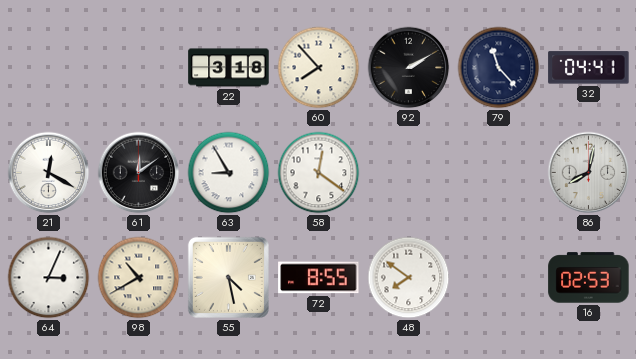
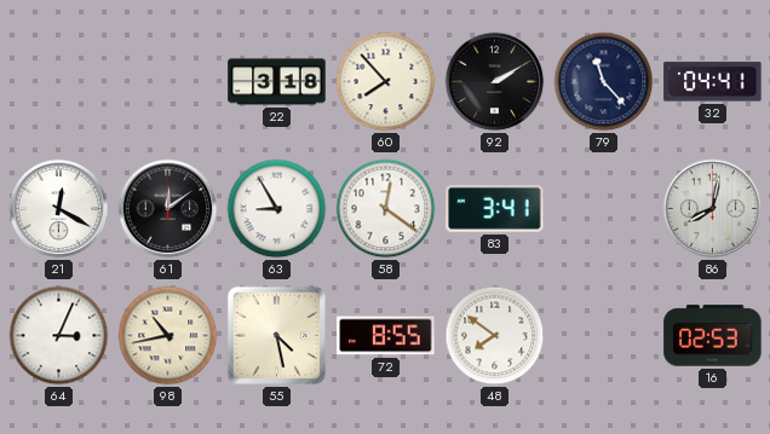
83: none -> 3:41
98: 10:40 -> 10:43
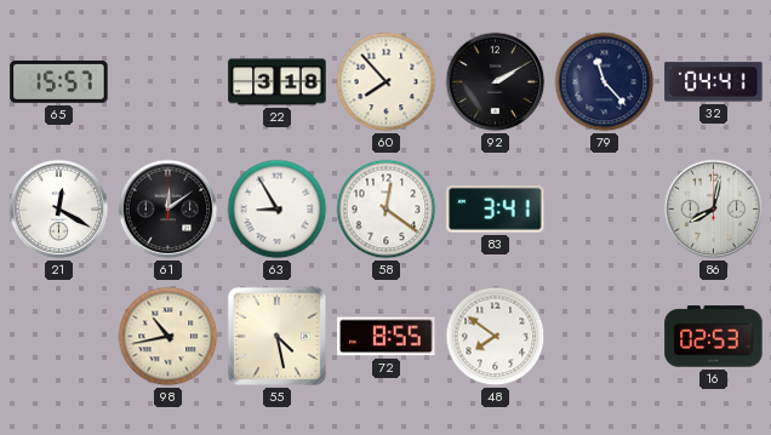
65: none -> 15:57
64: 3:04 -> none
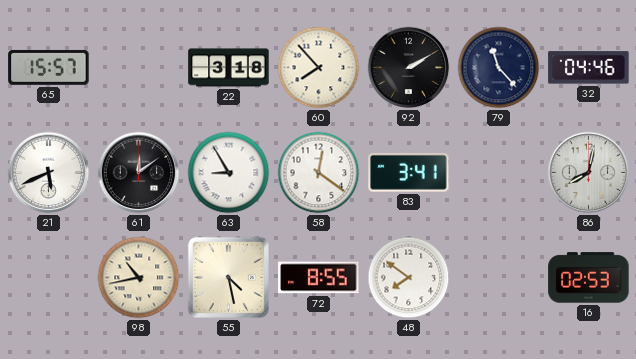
32: 04:41 -> 04:46
21: 12:20 -> 5:41
